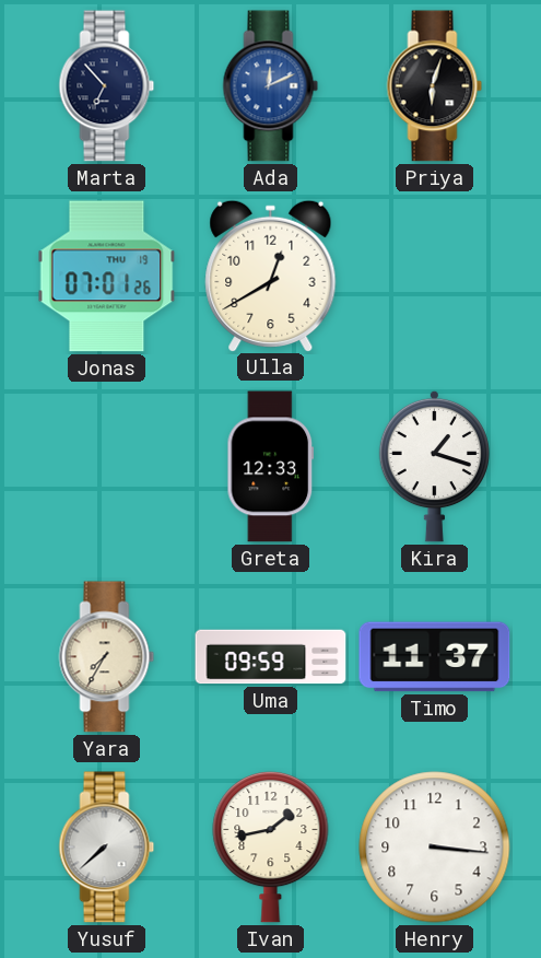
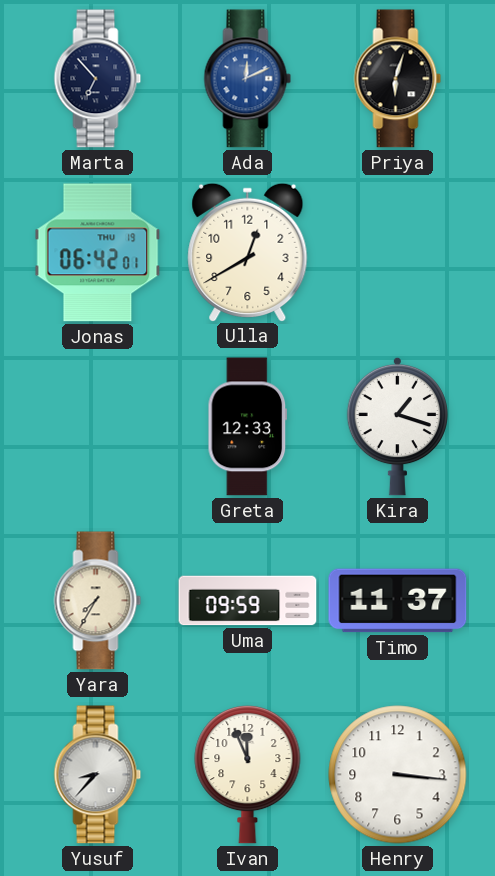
Jonas: 07:01 -> 06:42
Yusuf: 7:38 -> 8:37
Ivan: 1:43 -> 11:56
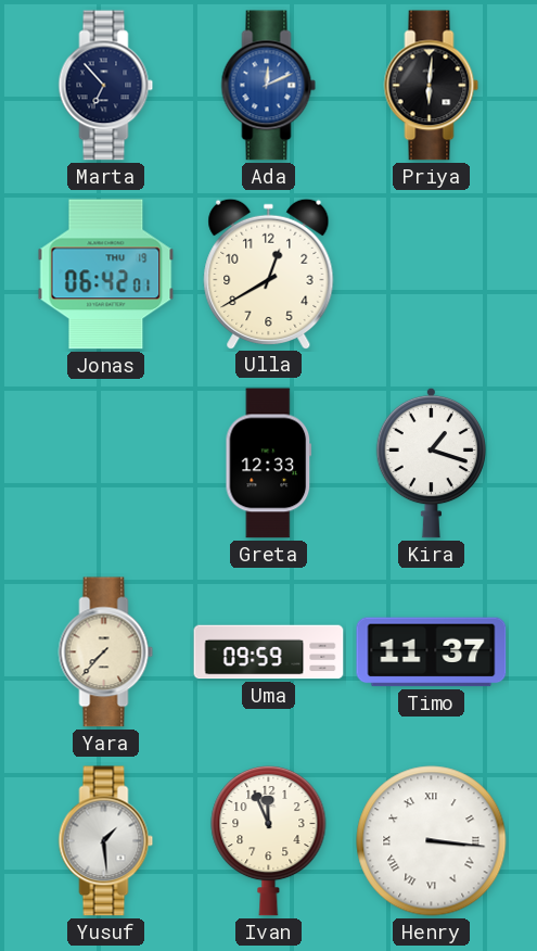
Priya: 6:03 -> 6:01
Yara: 7:35 -> 7:37
Yusuf: 8:37 -> 1:29
Henry numerals: Arabic -> Roman
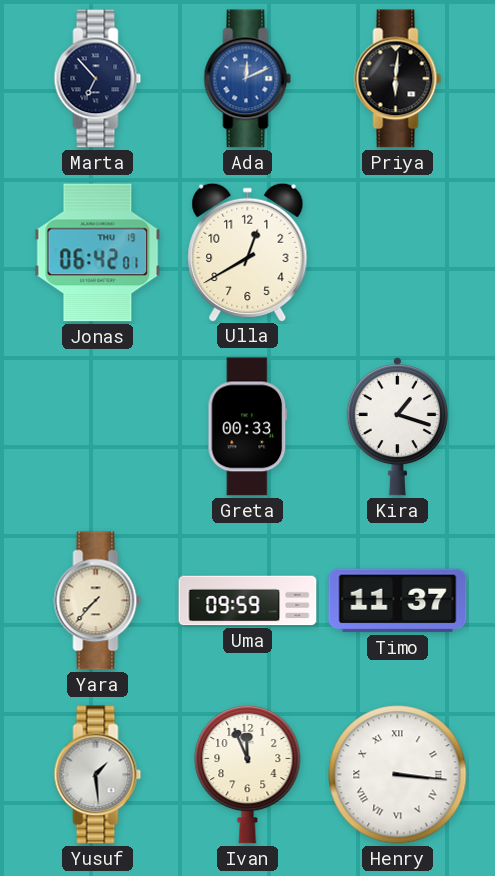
Greta: 12:33 -> 00:33
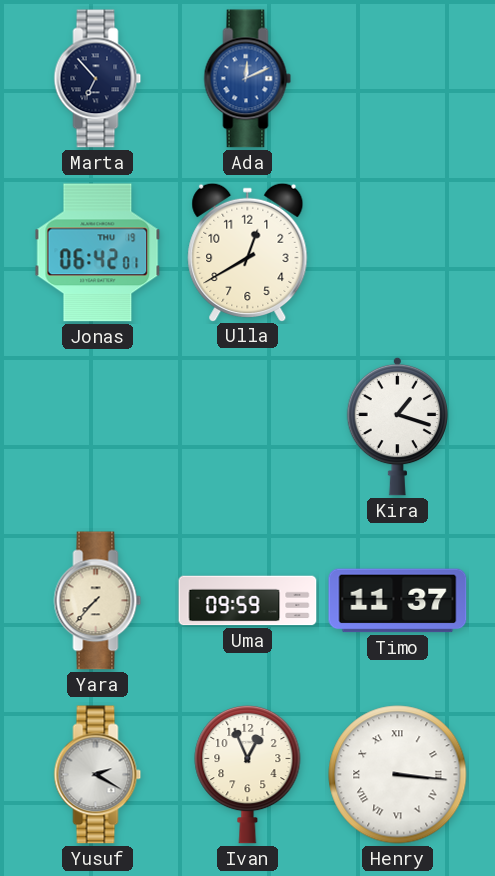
Priya: 6:01 -> none
Greta: 00:33 -> none
Yusuf: 1:29 -> 2:20
Ivan: 11:56 -> 12:56
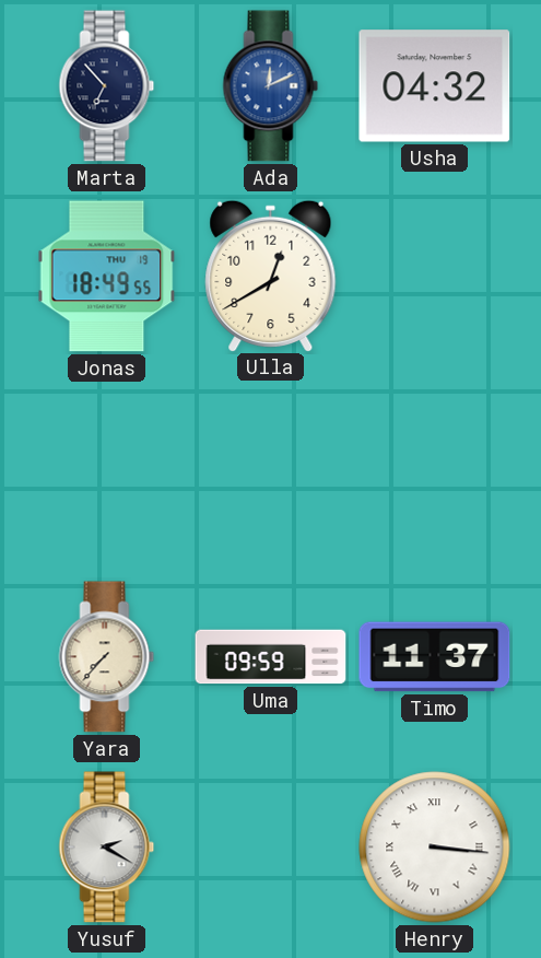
Usha: none -> 04:32
Jonas: 06:42 -> 18:49
Kira: 1:18 -> none
Ivan: 12:56 -> none
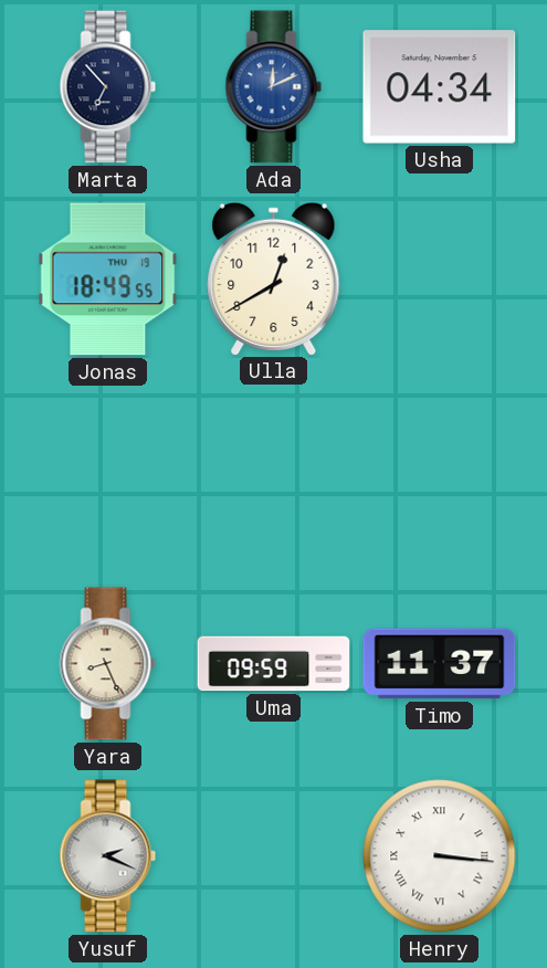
Usha: 04:32 -> 04:34
Yara: 7:37 -> 8:26
Yusuf: 2:20 -> 2:19
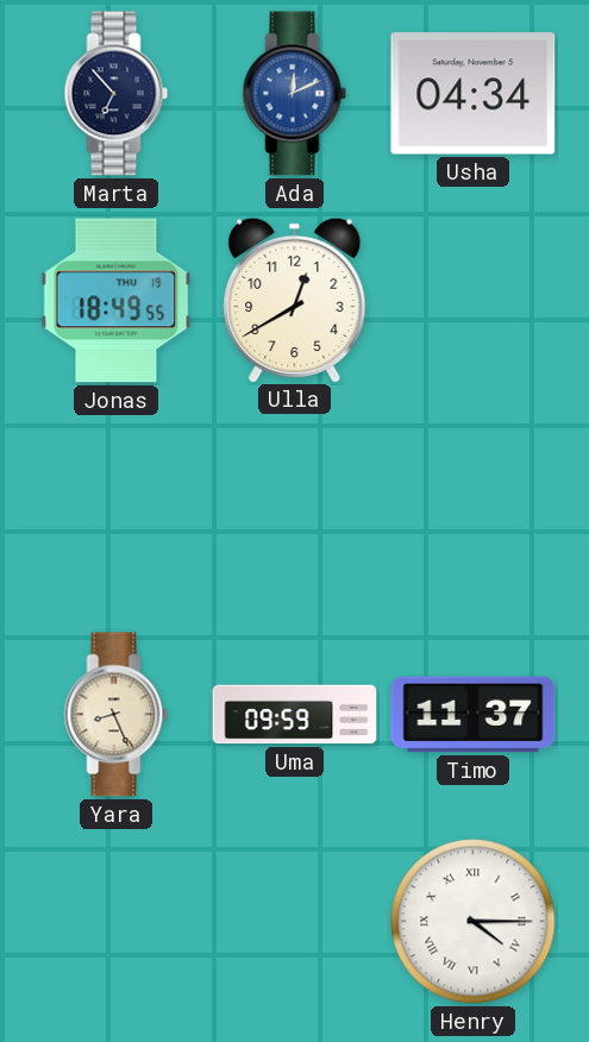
Yusuf: 2:19 -> none
Henry: 3:16 -> 4:15
